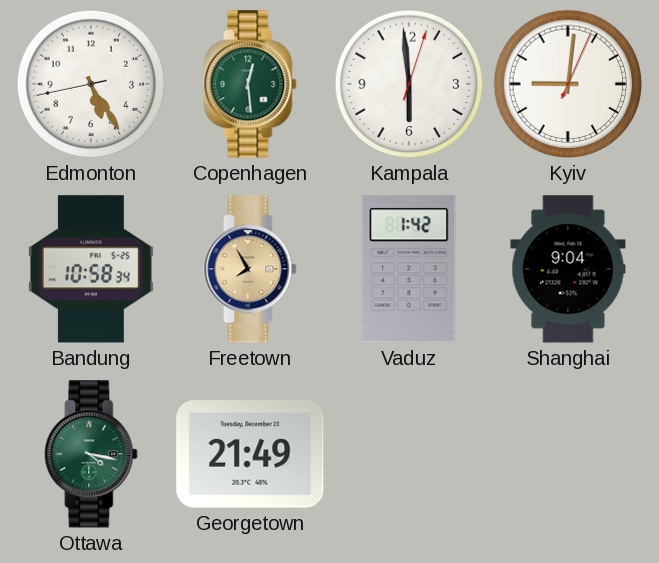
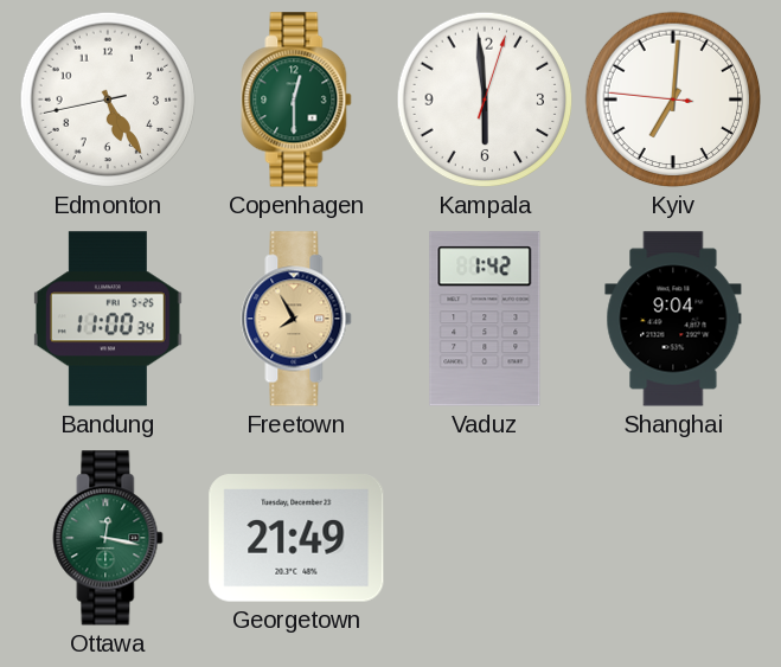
Copenhagen: 12:29 -> 12:30
Kyiv: 9:01 -> 7:00
Bandung: 10:58 -> 11:00
Ottawa: 4:17 -> 12:17
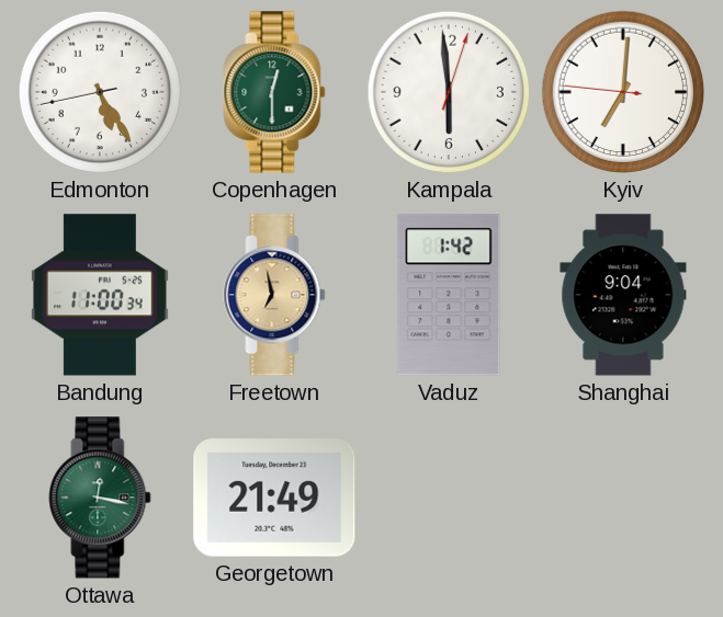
Freetown: 7:55 -> 6:58
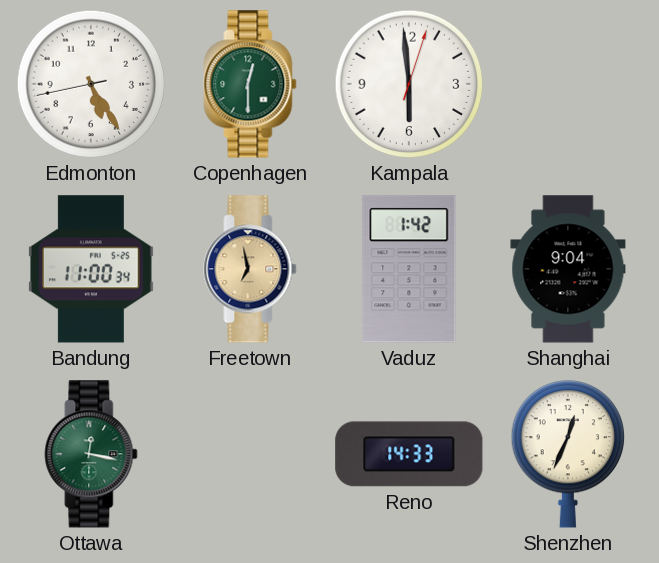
Kyiv: 7:00 -> none
Georgetown: 21:49 -> none
Reno: none -> 14:33
Shenzhen: none -> 12:34
